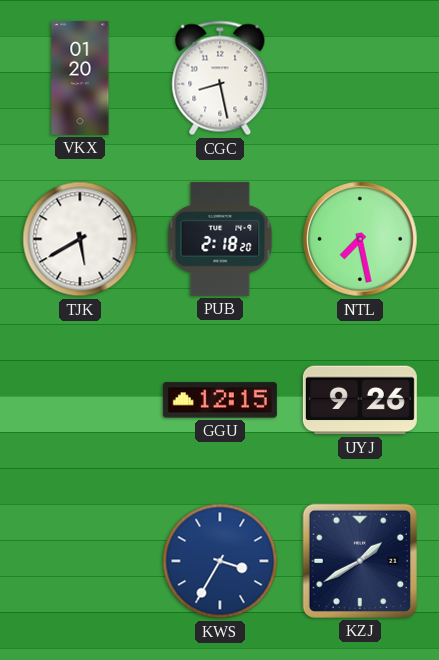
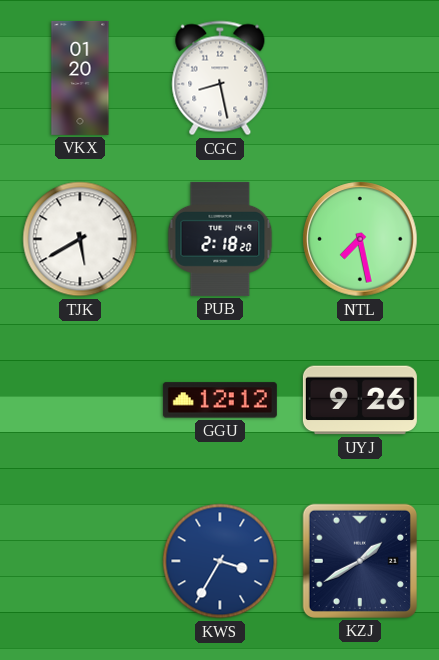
GGU: 12:15 -> 12:12
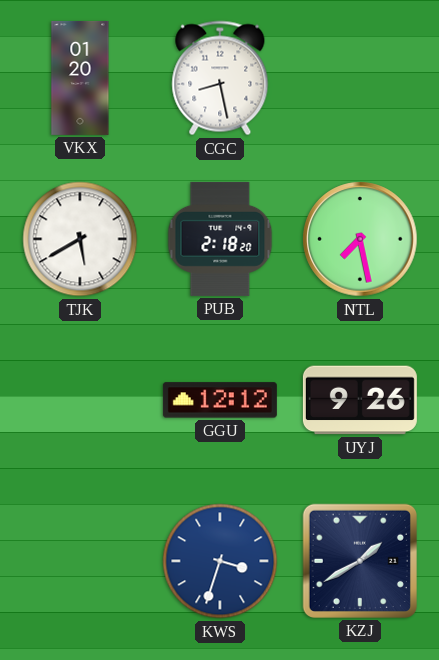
KWS: 3:35 -> 3:33
